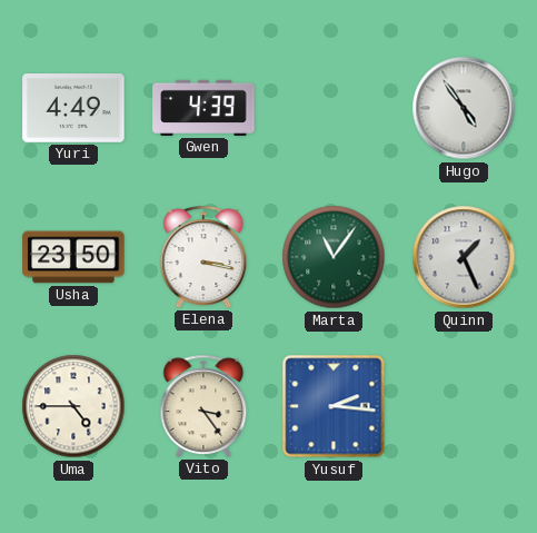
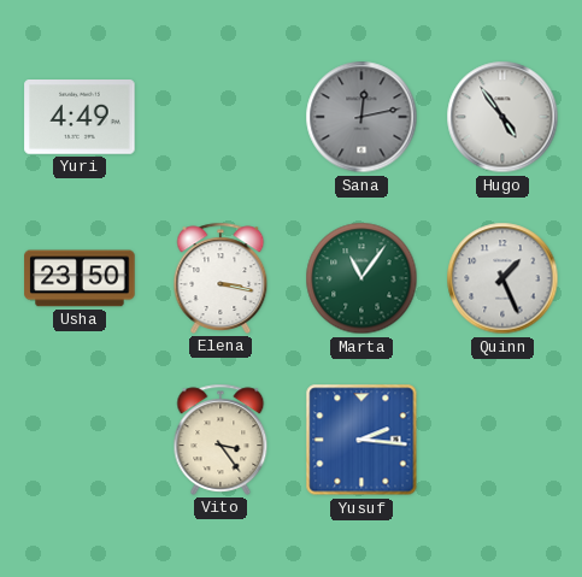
Gwen: 4:39 -> none
Sana: none -> 12:13
Uma: 4:45 -> none
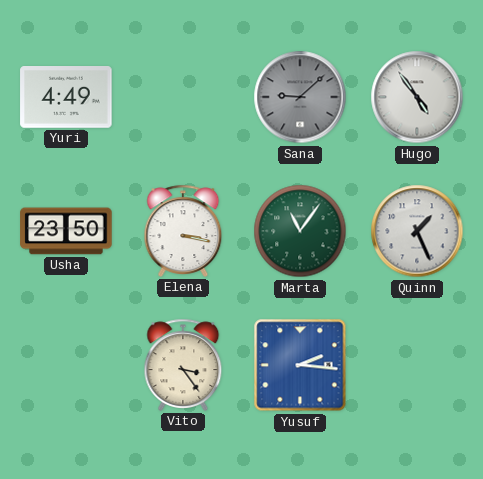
Sana: 12:13 -> 9:08
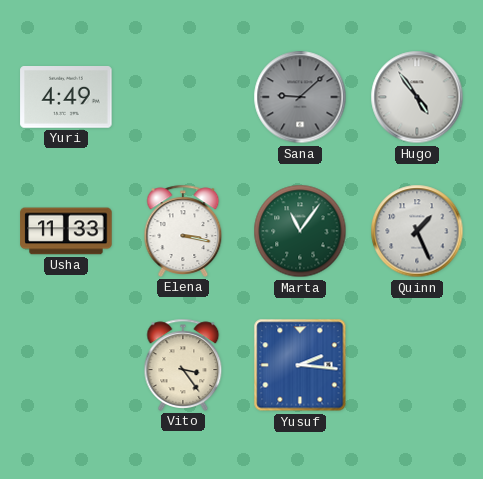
Usha: 23:50 -> 11:33
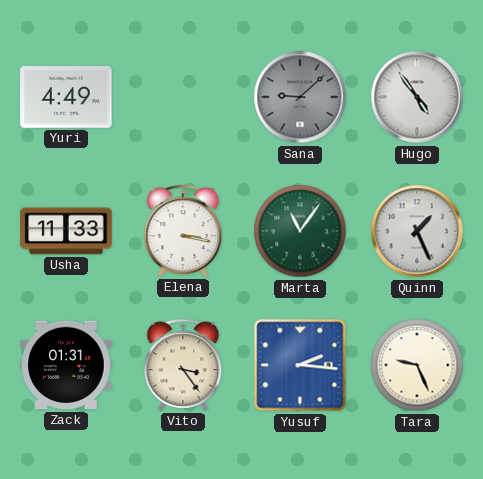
Zack: none -> 01:31
Tara: none -> 9:26
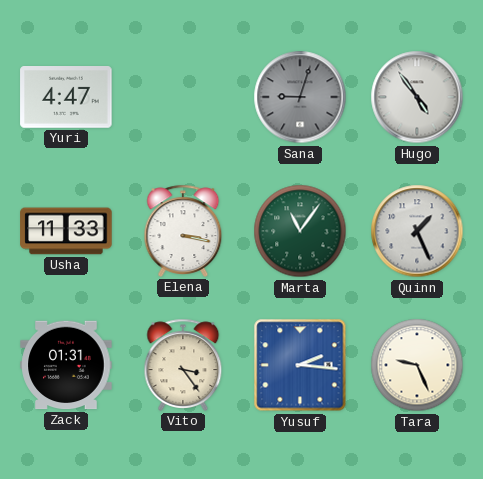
Yuri: 4:49 -> 4:47
Sana: 9:08 -> 9:03
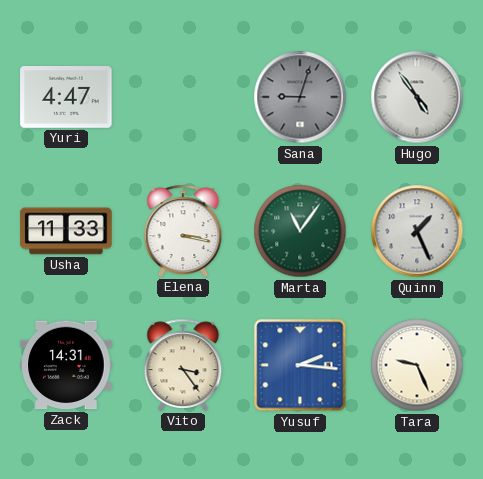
Zack: 01:31 -> 14:31
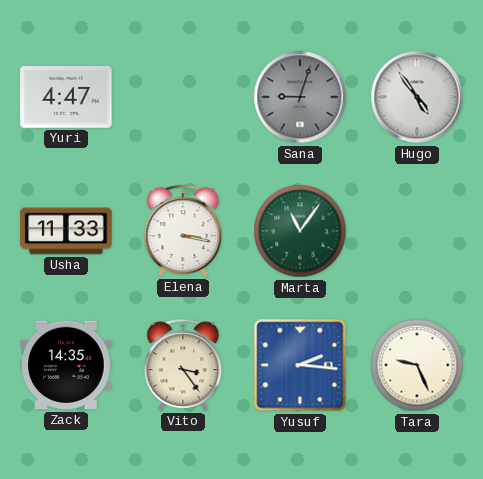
Quinn: 1:26 -> none
Zack: 14:31 -> 14:35
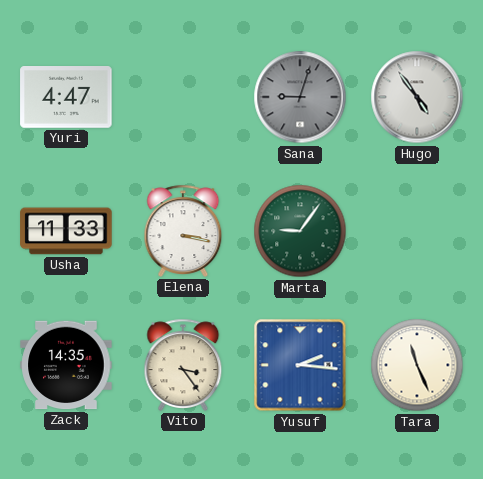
Marta: 11:06 -> 9:06
Tara: 9:26 -> 11:26
